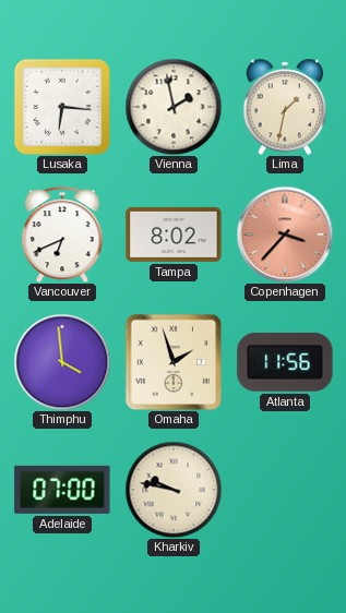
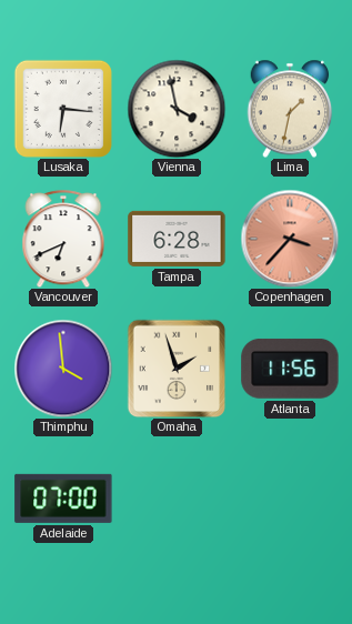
Vienna: 1:58 -> 3:58
Tampa: 8:02 -> 6:28
Kharkiv: 9:47 -> none
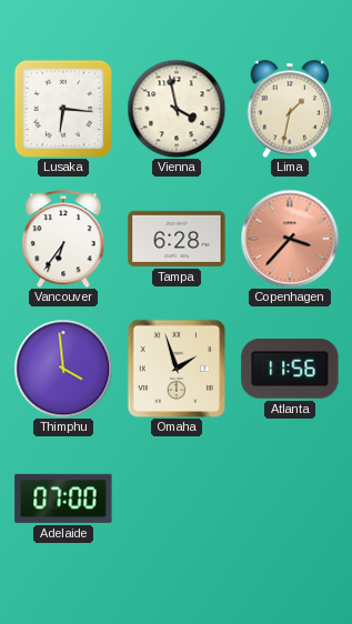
Vancouver: 6:41 -> 6:36
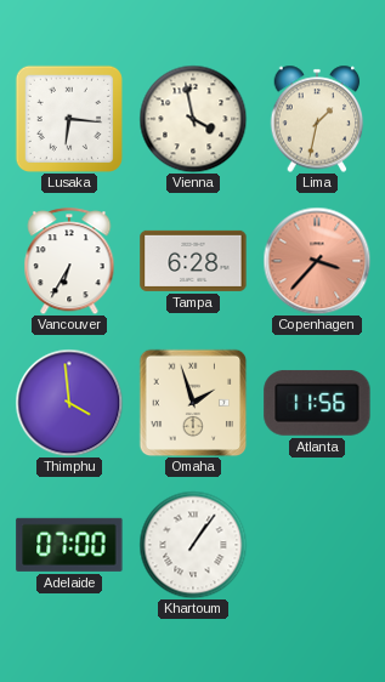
Vancouver: 6:36 -> 6:35
Khartoum: none -> 1:06
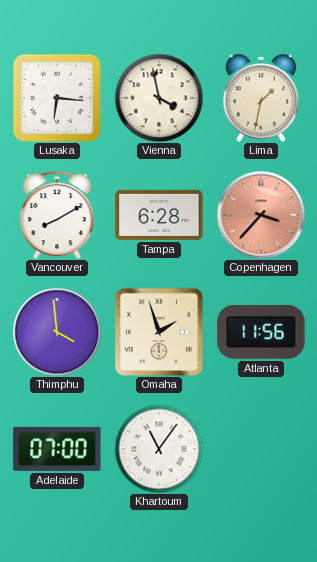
Vancouver: 6:35 -> 8:10
Khartoum: 1:06 -> 11:06
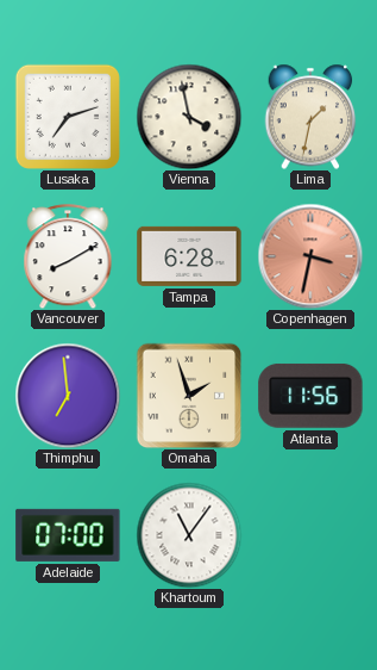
Lusaka: 6:16 -> 7:12
Copenhagen: 3:37 -> 3:32
Thimphu: 3:59 -> 6:59
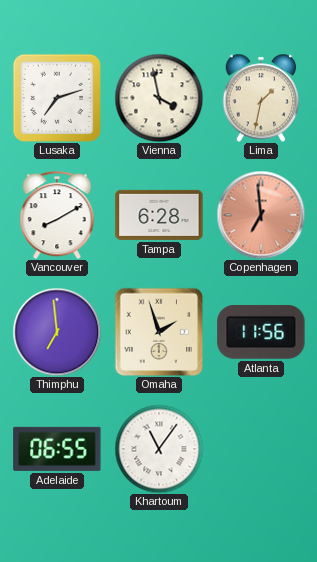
Copenhagen: 3:32 -> 6:59
Adelaide: 07:00 -> 06:55
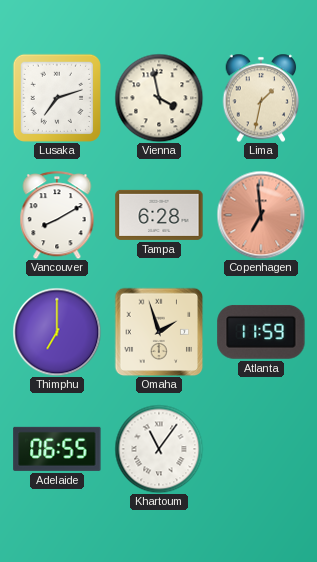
Thimphu: 6:59 -> 7:00
Atlanta: 11:56 -> 11:59
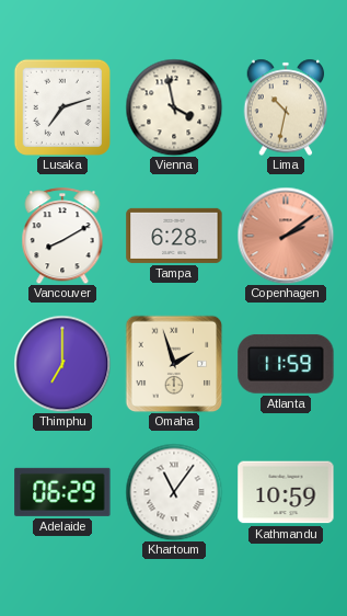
Lima: 1:32 -> 10:32
Copenhagen: 6:59 -> 2:09
Adelaide: 06:55 -> 06:29
Kathmandu: none -> 10:59
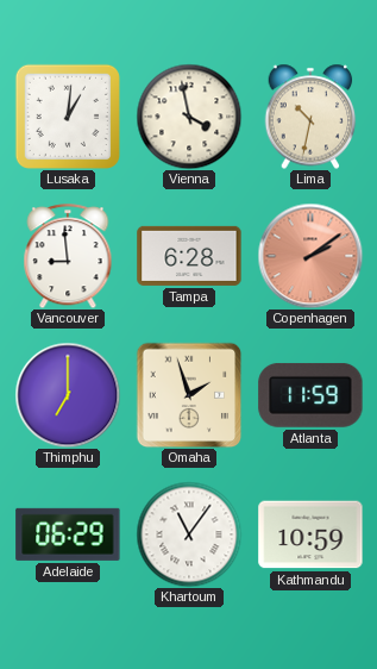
Lusaka: 7:12 -> 1:01
Vancouver: 8:10 -> 8:59
